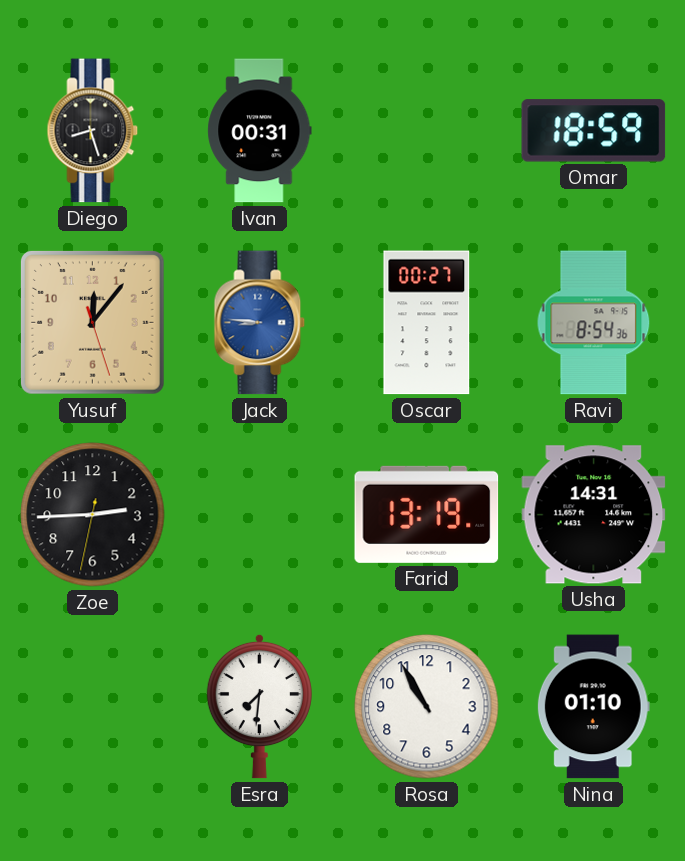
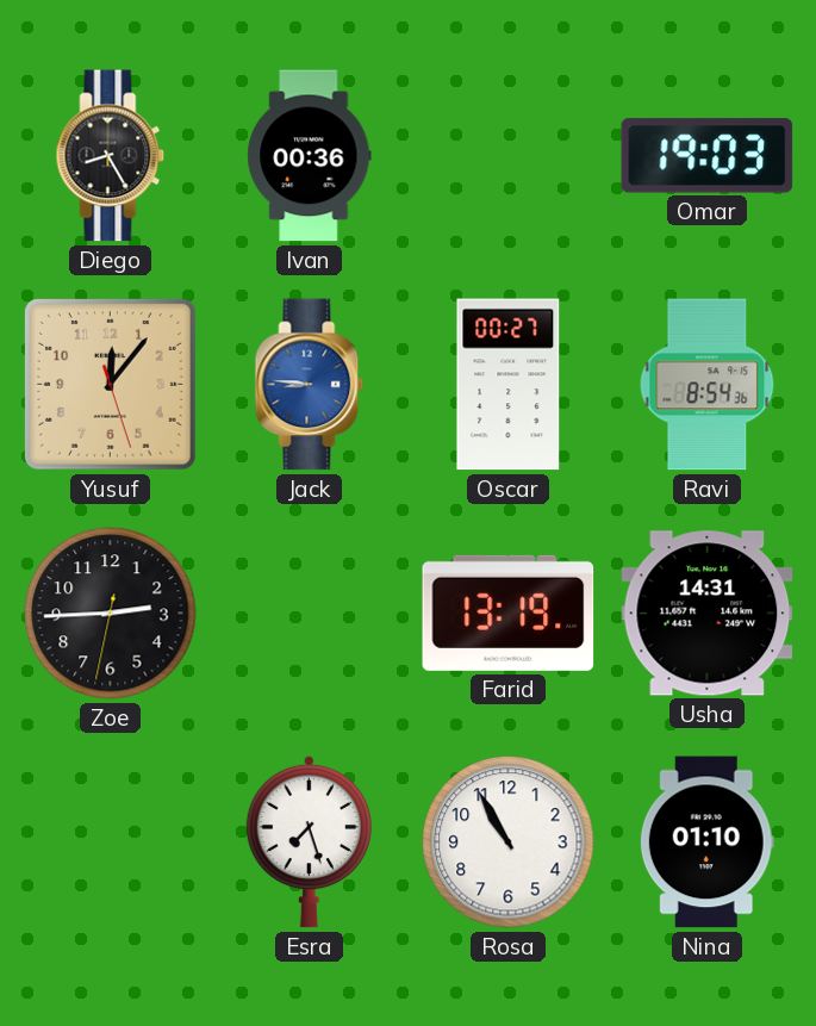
Diego: 8:27 -> 8:25
Ivan: 00:31 -> 00:36
Omar: 18:59 -> 19:03
Esra: 7:31 -> 7:27
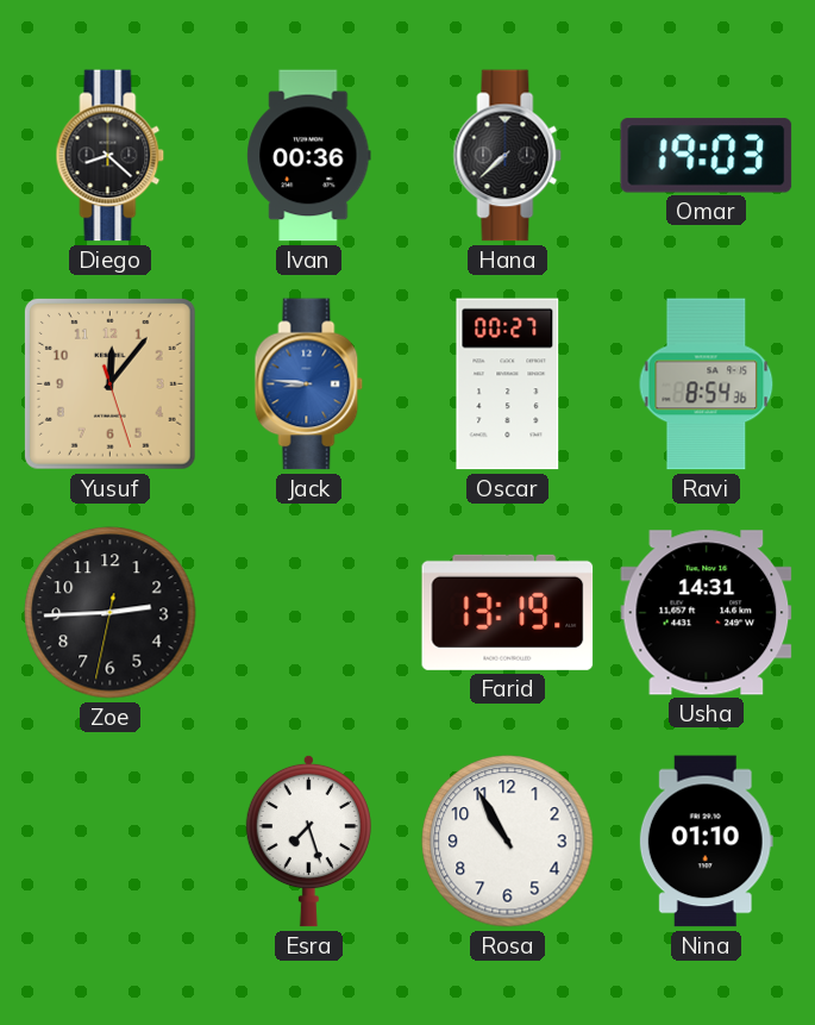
Diego: 8:25 -> 8:22
Hana: none -> 7:38
